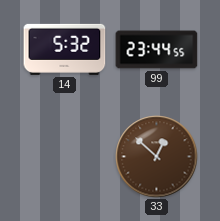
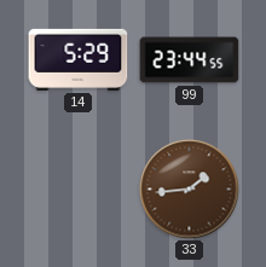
14: 5:32 -> 5:29
33: 12:52 -> 1:44
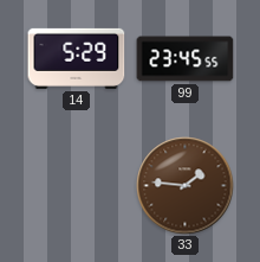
99: 23:44 -> 23:45
33: 1:44 -> 1:46
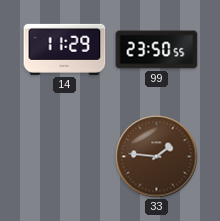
14: 5:29 -> 11:29
99: 23:45 -> 23:50
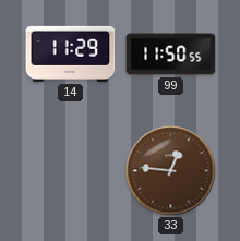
99: 23:50 -> 11:50
33: 1:46 -> 12:46
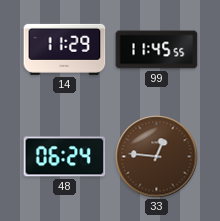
99: 11:50 -> 11:45
48: none -> 06:24
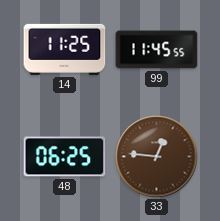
14: 11:29 -> 11:25
48: 06:24 -> 06:25
